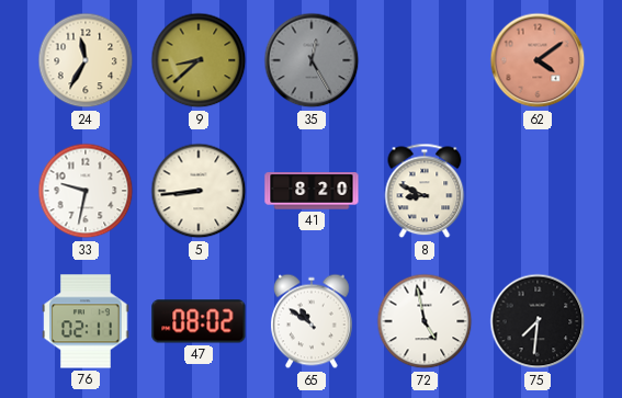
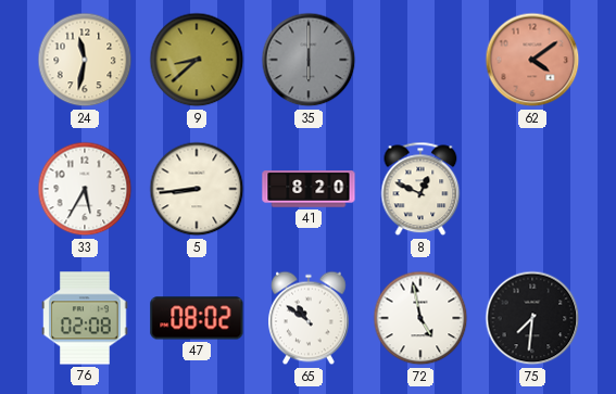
24: 11:35 -> 11:32
35: 12:25 -> 6:00
33: 9:32 -> 5:35
8: 8:49 -> 12:49
76: 02:11 -> 02:08
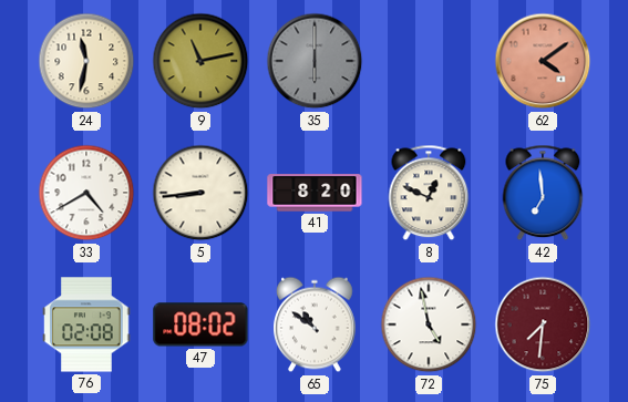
9: 8:38 -> 11:13
33: 5:35 -> 4:40
42: none -> 6:59
75 dial: black -> burgundy
